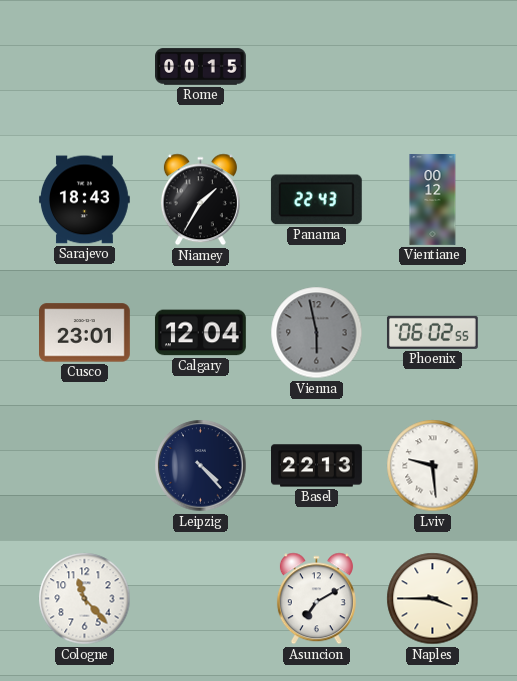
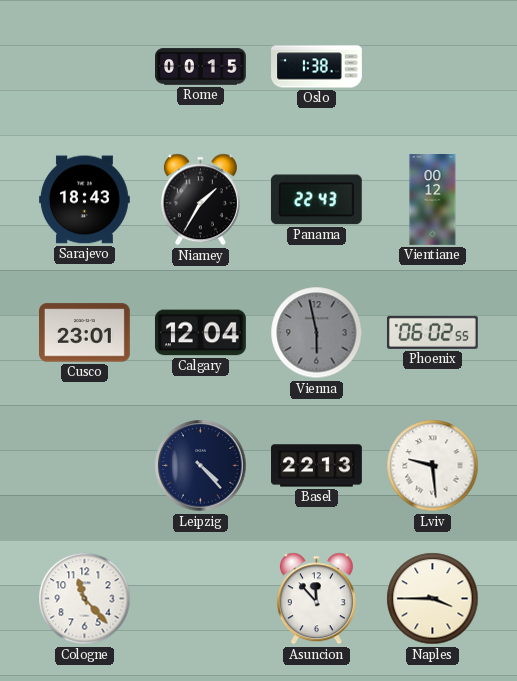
Oslo: none -> 1:38
Asuncion: 7:10 -> 11:53
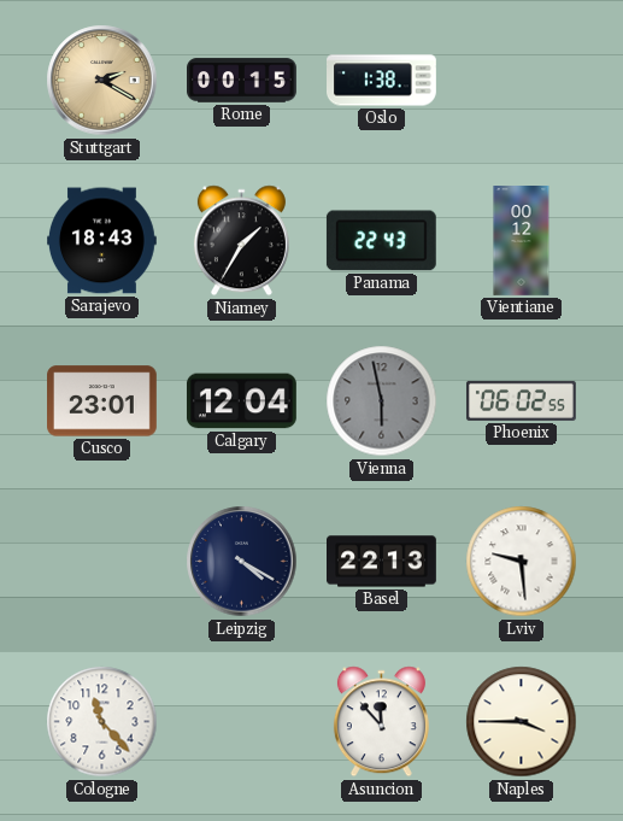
Stuttgart: none -> 2:20
Leipzig: 4:23 -> 4:20
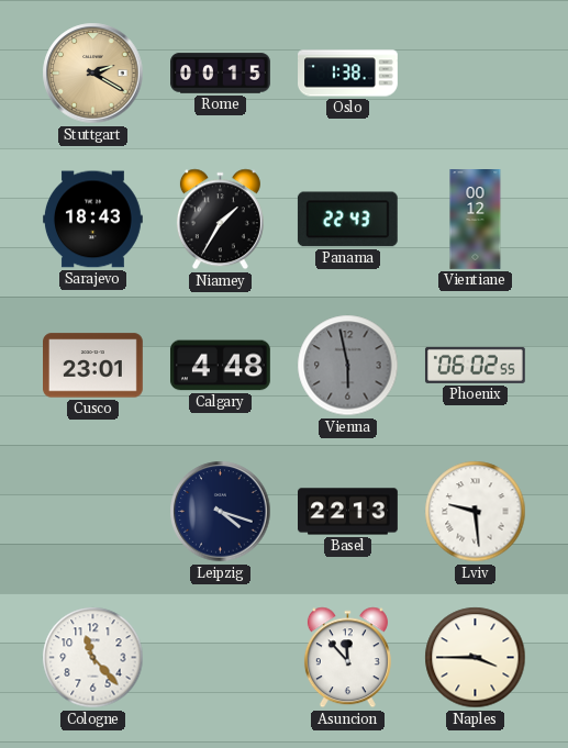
Calgary: 12:04 -> 4:48
Leipzig: 4:20 -> 4:18
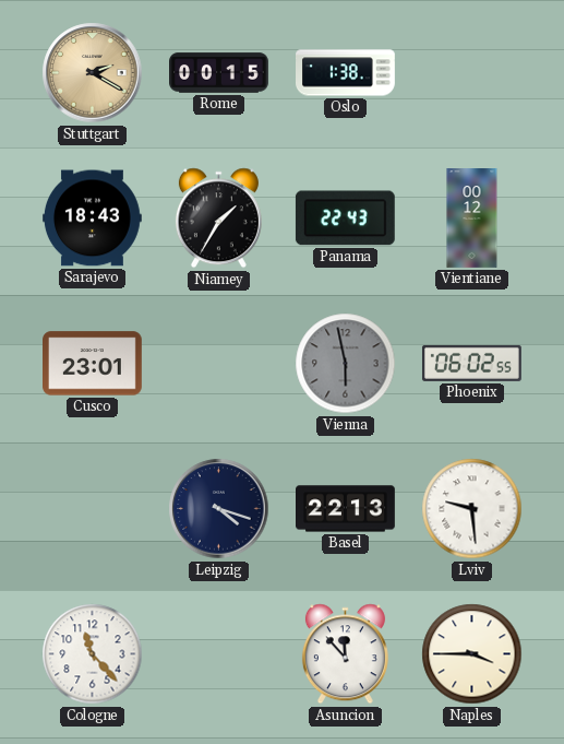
Calgary: 4:48 -> none
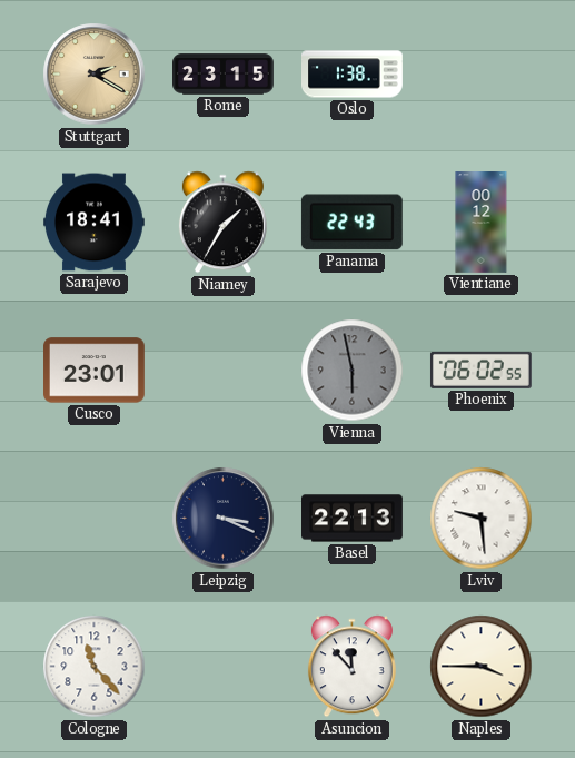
Rome: 00:15 -> 23:15
Sarajevo: 18:43 -> 18:41
Leipzig: 4:18 -> 3:19
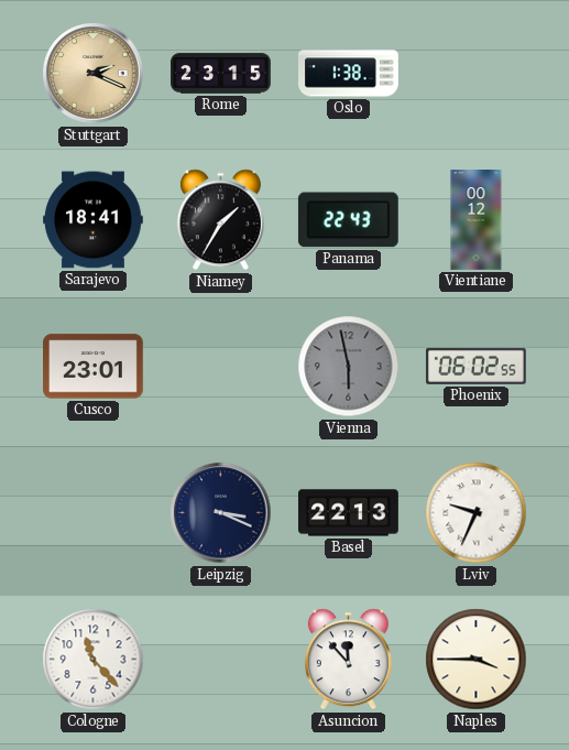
Stuttgart: 2:20 -> 2:19
Lviv: 9:29 -> 9:34
